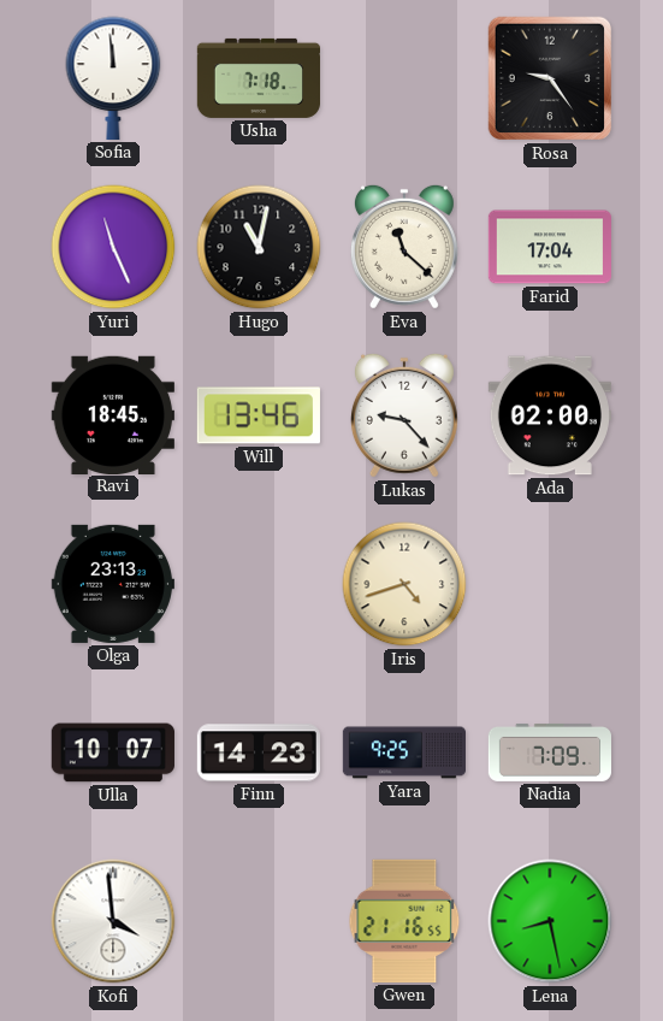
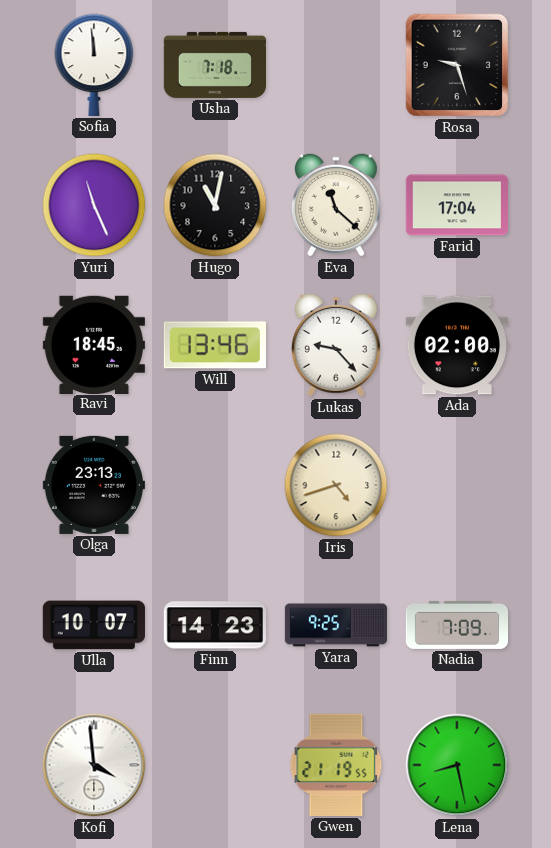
Rosa: 9:24 -> 9:27
Gwen: 21:16 -> 21:19
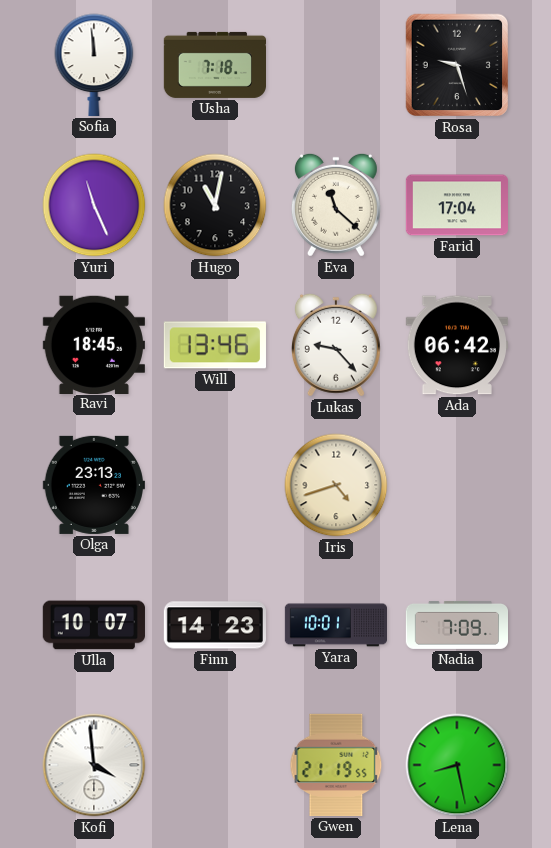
Ada: 02:00 -> 06:42
Yara: 9:25 -> 10:01
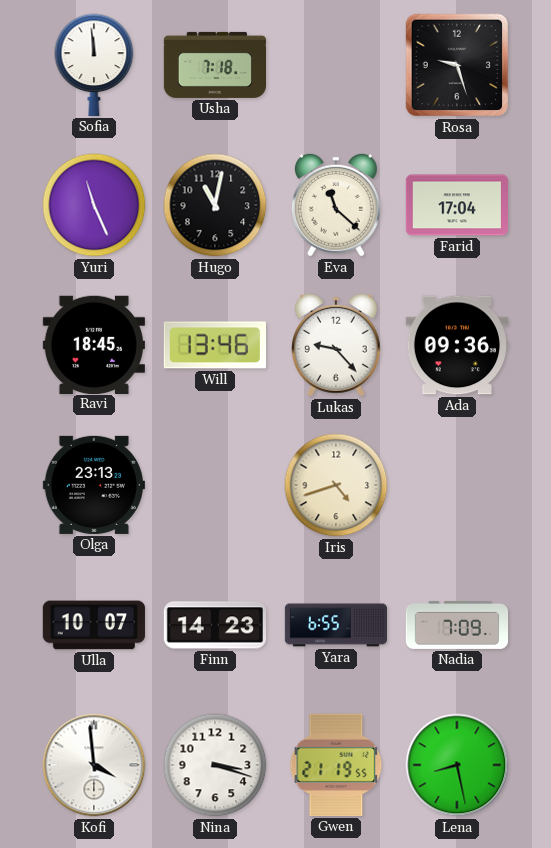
Ada: 06:42 -> 09:36
Yara: 10:01 -> 6:55
Nina: none -> 3:18
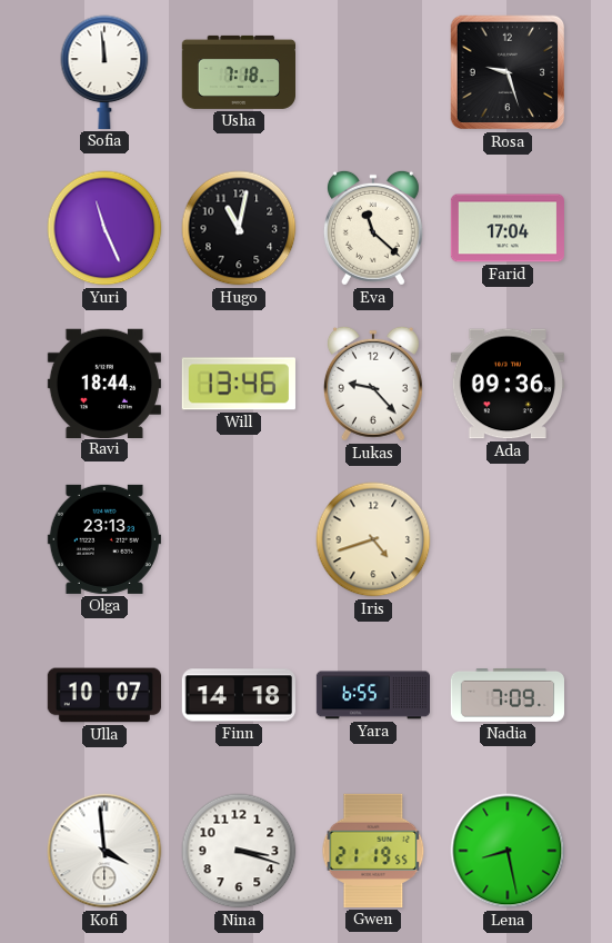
Ravi: 18:45 -> 18:44
Finn: 14:23 -> 14:18
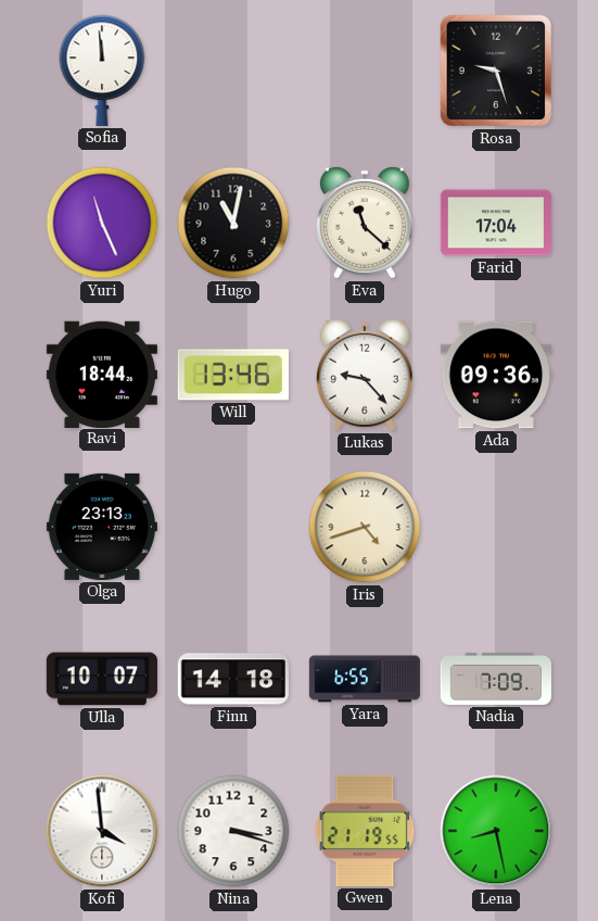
Usha: 7:18 -> none
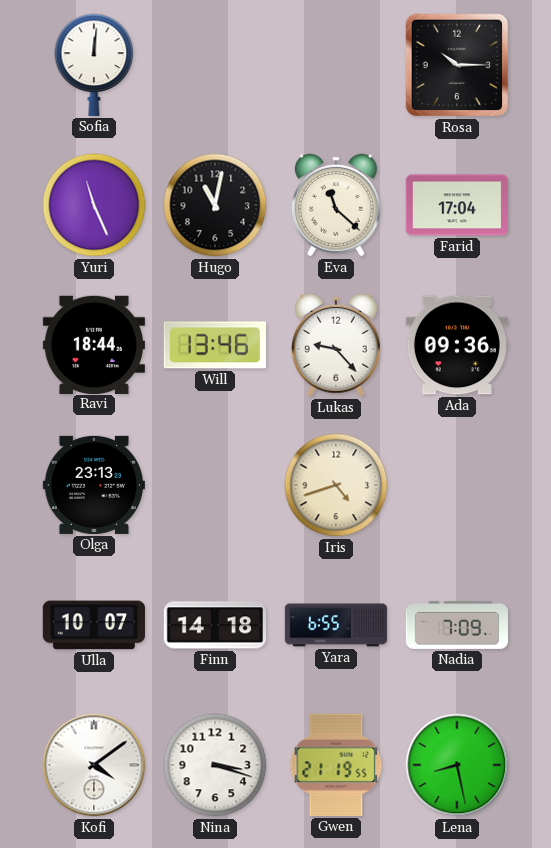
Sofia: 11:59 -> 12:01
Rosa: 9:27 -> 10:15
Kofi: 3:59 -> 4:09
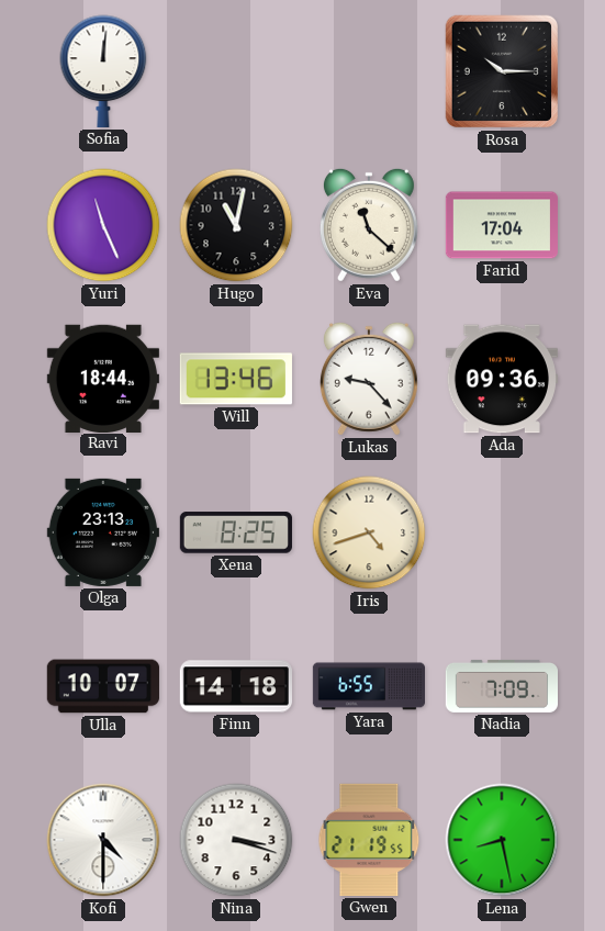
Xena: none -> 8:25
Kofi: 4:09 -> 4:30
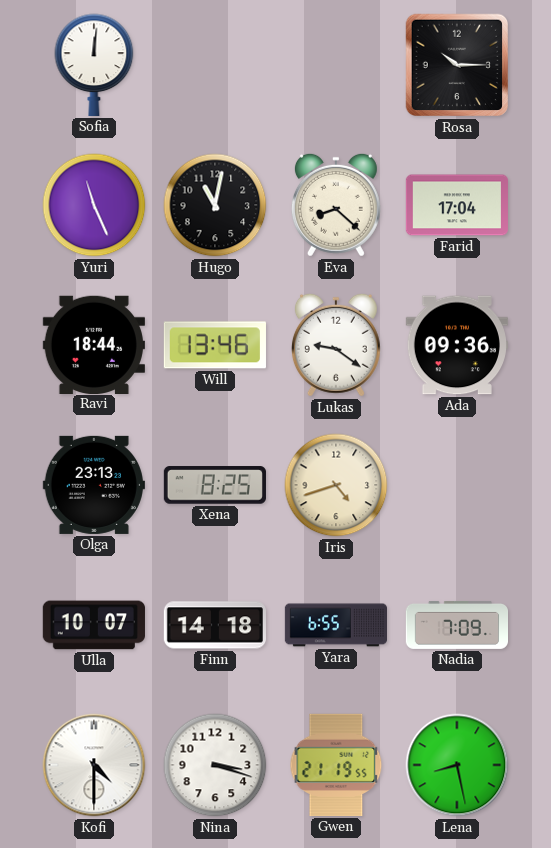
Eva: 11:22 -> 8:22
Lukas: 9:23 -> 9:21
